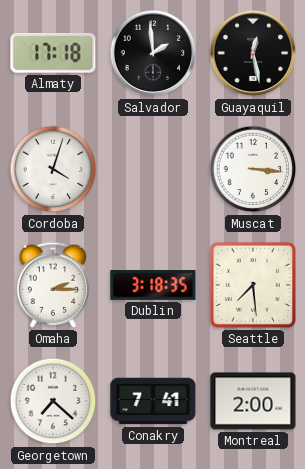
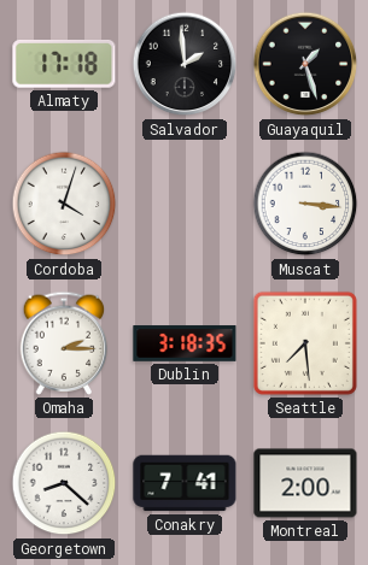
Guayaquil: 12:28 -> 1:27
Georgetown: 7:22 -> 8:22
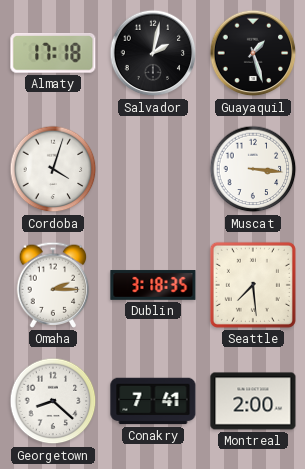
Salvador: 1:59 -> 2:02
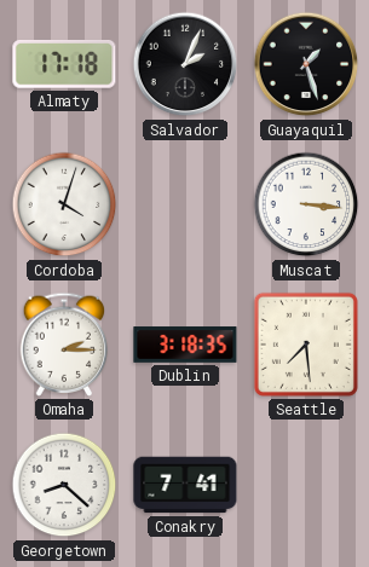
Salvador: 2:02 -> 2:04
Montreal: 2:00 -> none
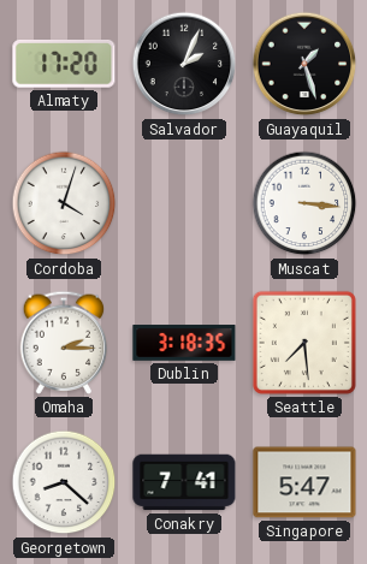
Almaty: 17:18 -> 17:20
Singapore: none -> 5:47
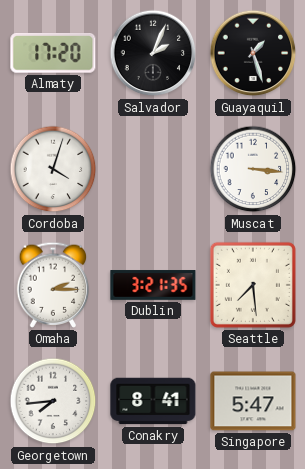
Dublin: 3:18 -> 3:21
Georgetown: 8:22 -> 7:44
Conakry: 7:41 -> 8:41
